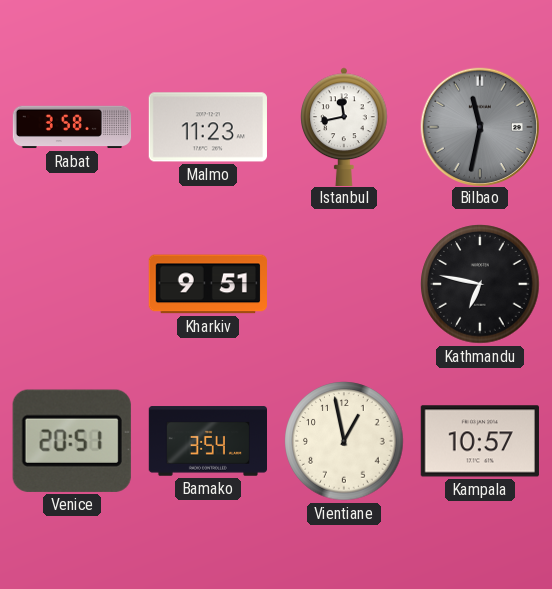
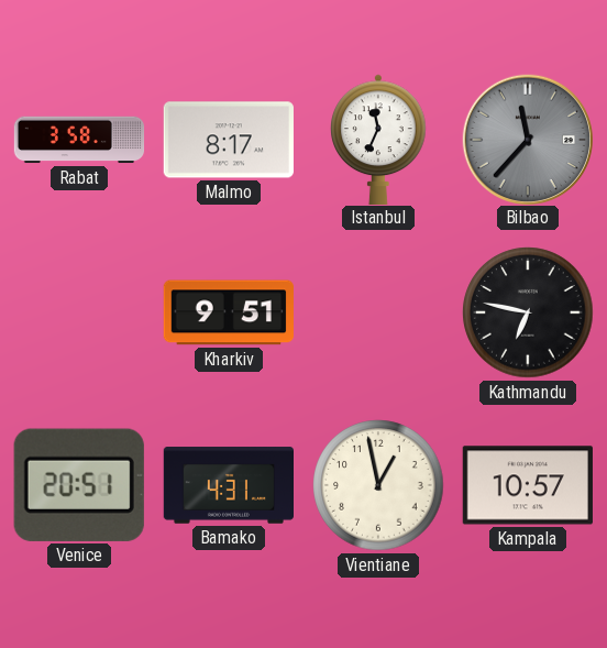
Malmo: 11:23 -> 8:17
Istanbul: 11:43 -> 11:34
Bilbao: 11:32 -> 11:37
Bamako: 3:54 -> 4:31
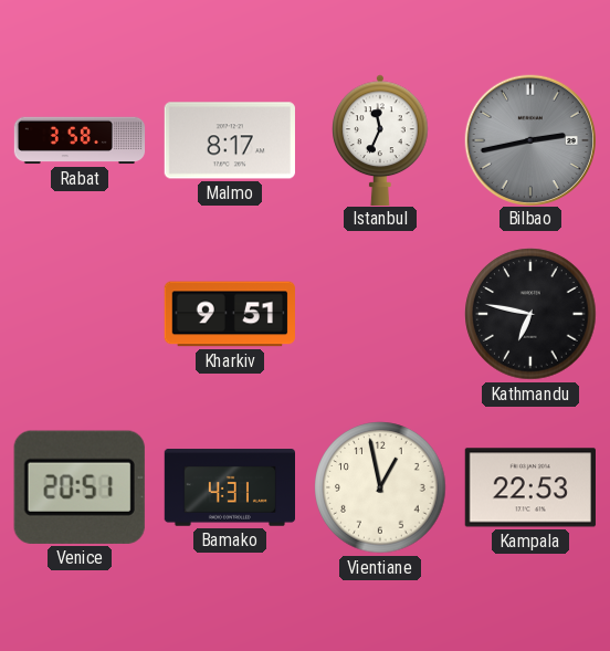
Bilbao: 11:37 -> 2:43
Kampala: 10:57 -> 22:53
